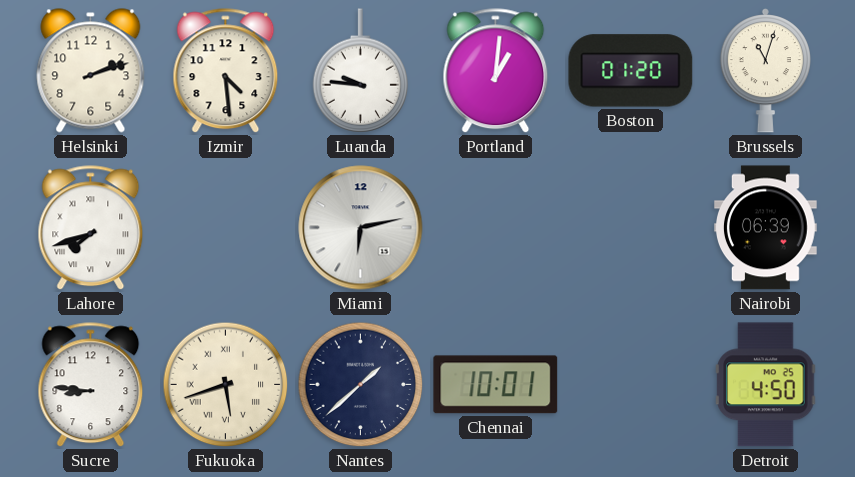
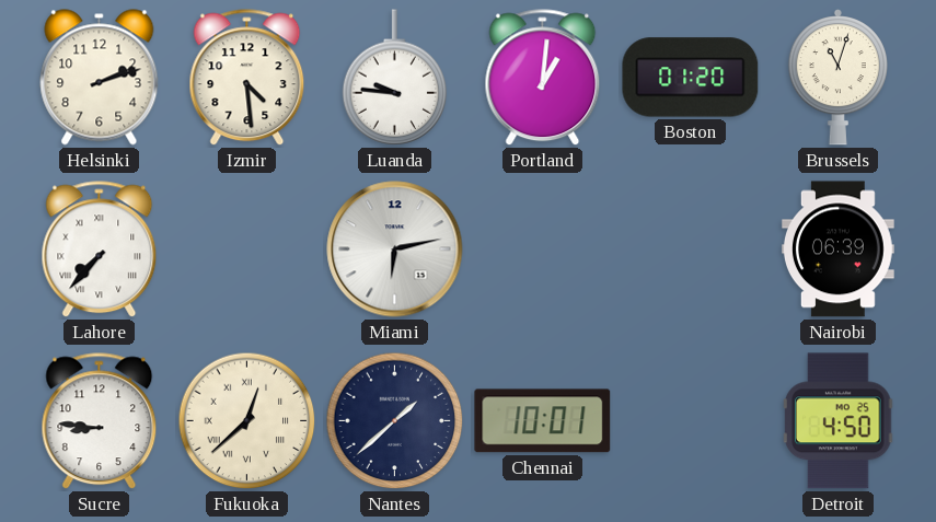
Lahore: 7:42 -> 7:37
Fukuoka: 5:42 -> 12:38
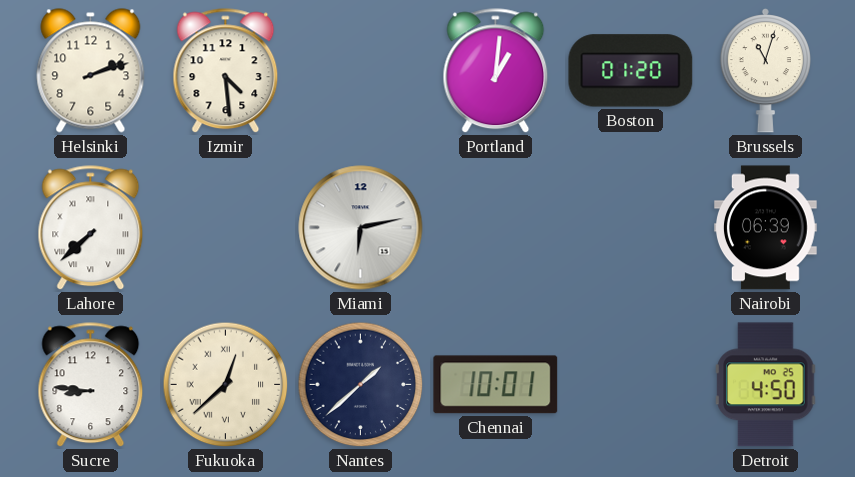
Luanda: 9:46 -> none
Lahore: 7:37 -> 7:38
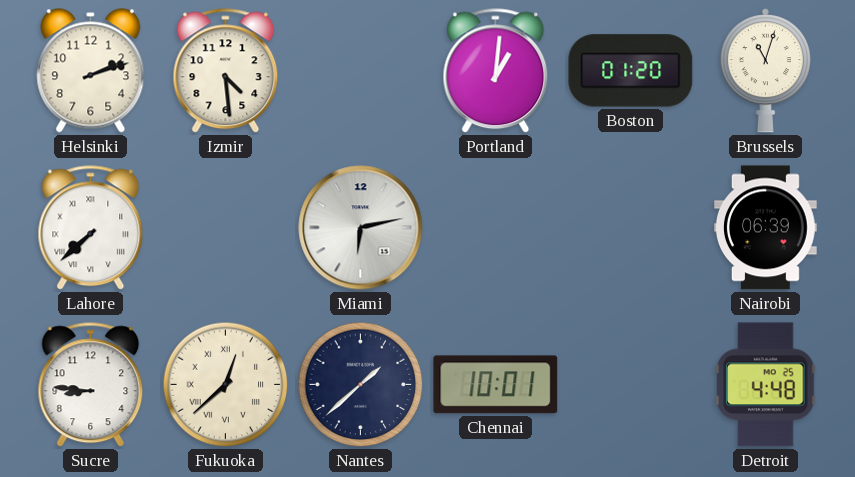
Detroit: 4:50 -> 4:48
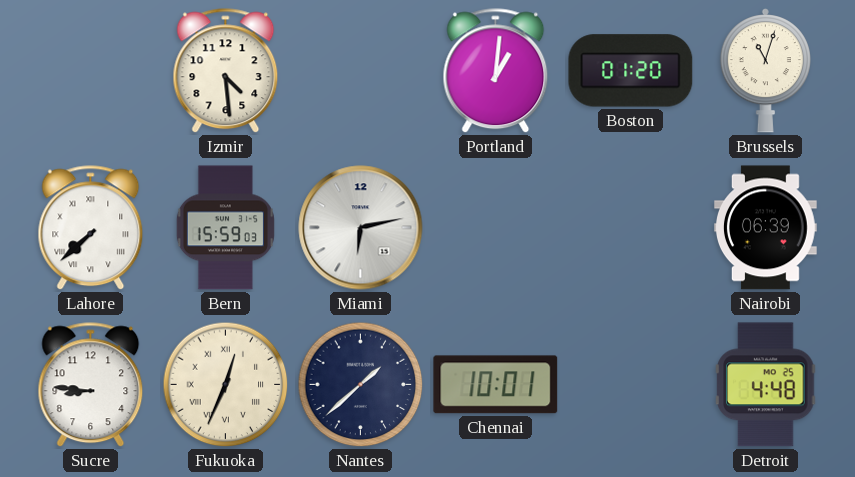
Helsinki: 2:12 -> none
Bern: none -> 15:59
Fukuoka: 12:38 -> 12:34
